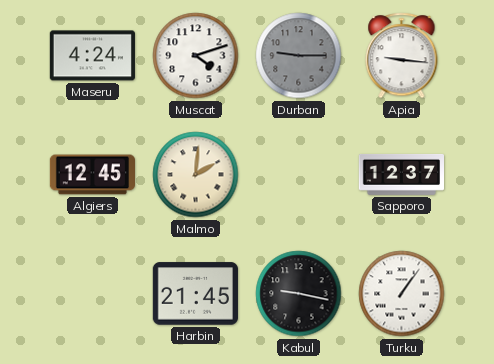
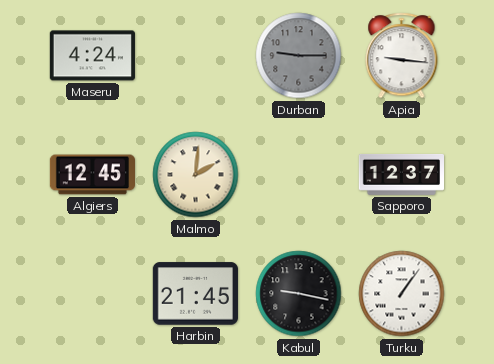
Muscat: 4:12 -> none
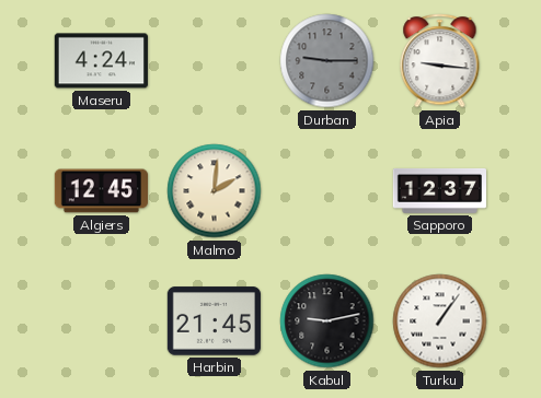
Kabul: 9:17 -> 9:13
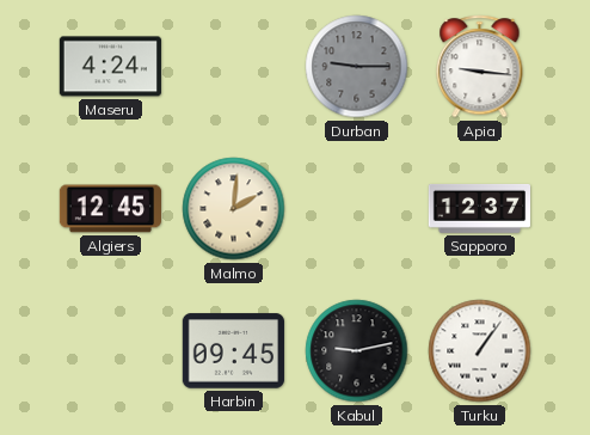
Harbin: 21:45 -> 09:45
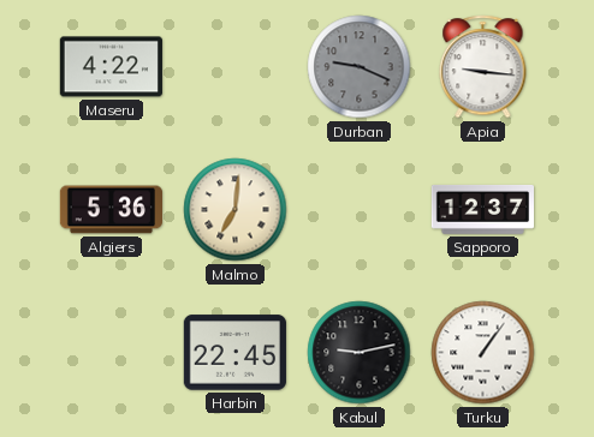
Maseru: 4:24 -> 4:22
Durban: 9:15 -> 9:19
Algiers: 12:45 -> 5:36
Malmo: 2:01 -> 7:01
Harbin: 09:45 -> 22:45
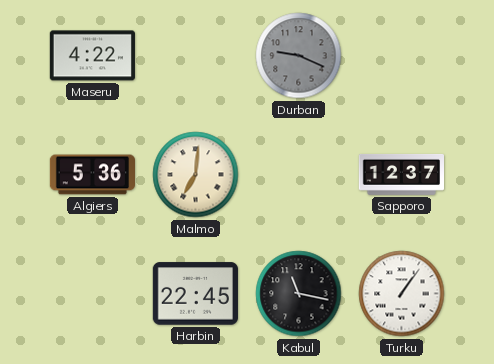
Apia: 9:16 -> none
Kabul: 9:13 -> 11:17
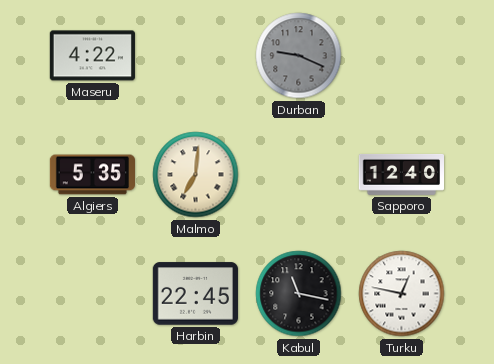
Algiers: 5:36 -> 5:35
Sapporo: 12:37 -> 12:40
Turku: 1:06 -> 12:47
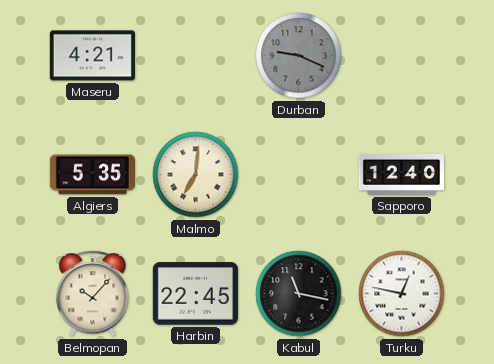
Maseru: 4:22 -> 4:21
Belmopan: none -> 10:07
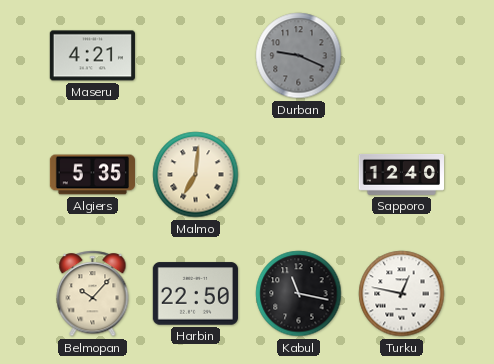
Harbin: 22:45 -> 22:50
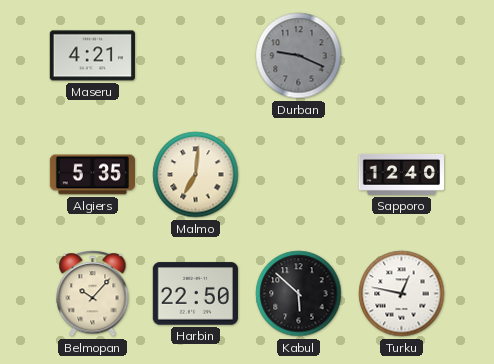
Kabul: 11:17 -> 5:52
